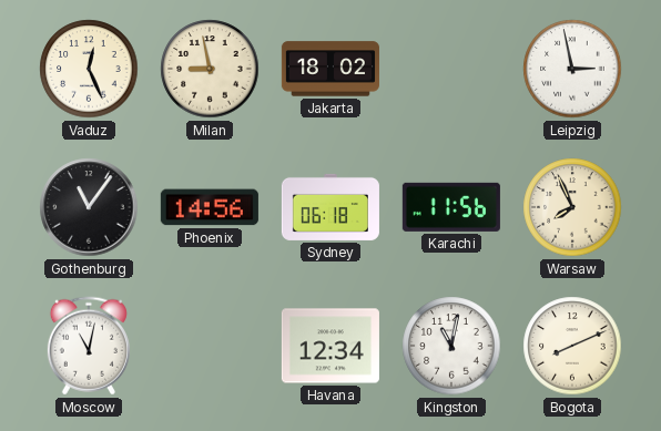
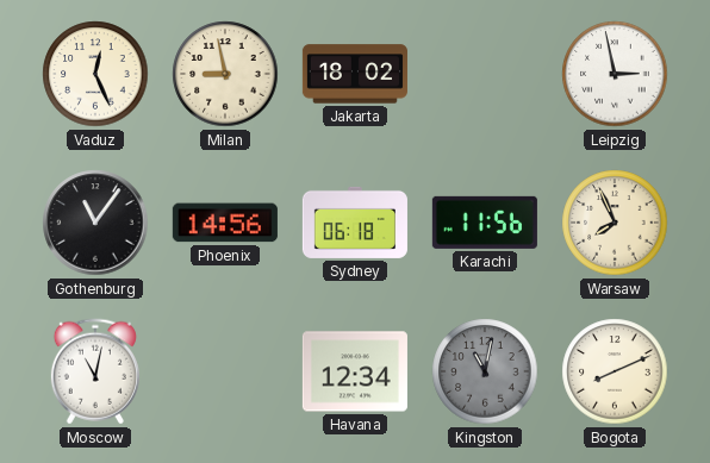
Kingston dial: white -> grey
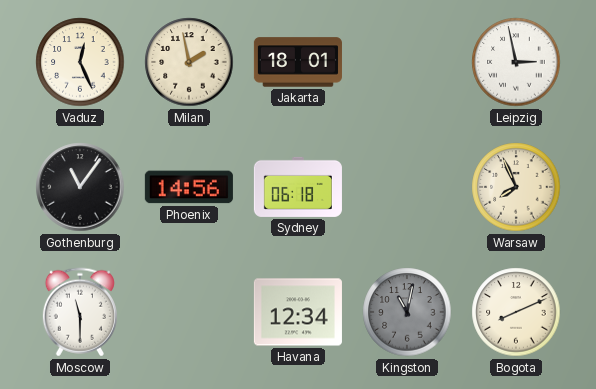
Milan: 8:58 -> 1:58
Jakarta: 18:02 -> 18:01
Karachi: 11:56 -> none
Moscow: 11:02 -> 11:30
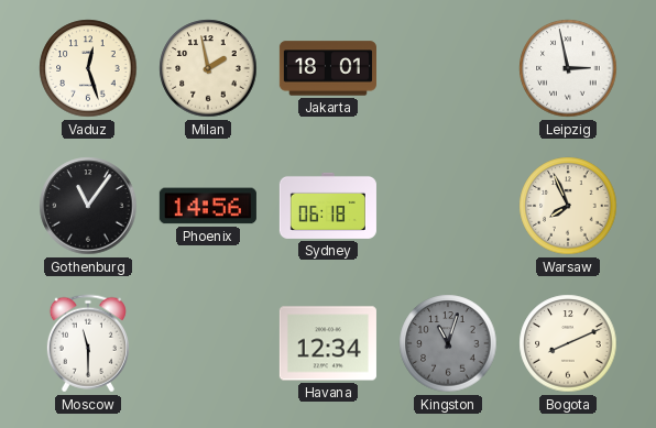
Vaduz: 12:26 -> 12:27
Kingston: 11:02 -> 11:03
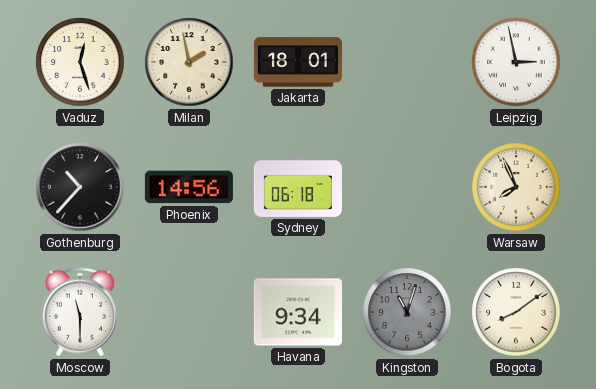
Gothenburg: 11:06 -> 10:37
Havana: 12:34 -> 9:34
Bogota: 8:11 -> 8:09
